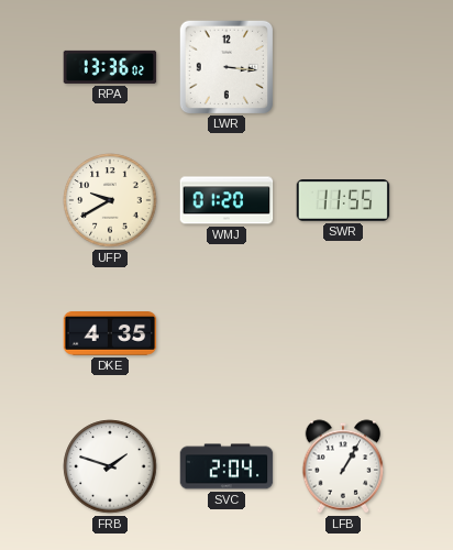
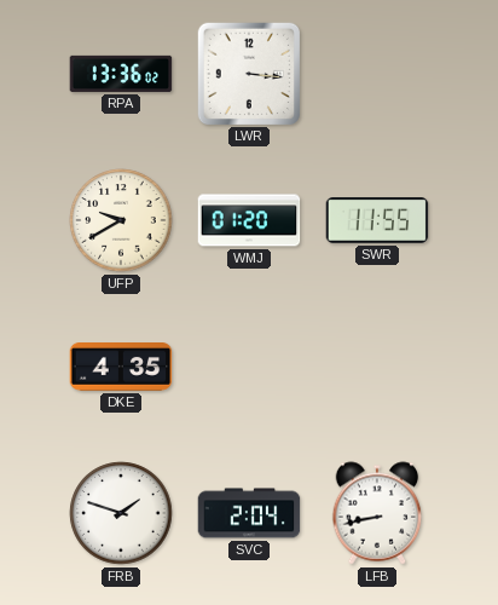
LFB: 1:05 -> 8:43
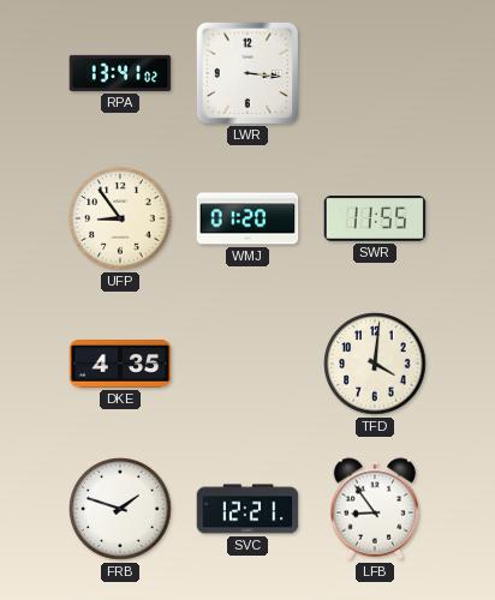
RPA: 13:36 -> 13:41
UFP: 9:40 -> 8:54
TFD: none -> 4:01
SVC: 2:04 -> 12:21
LFB: 8:43 -> 8:54
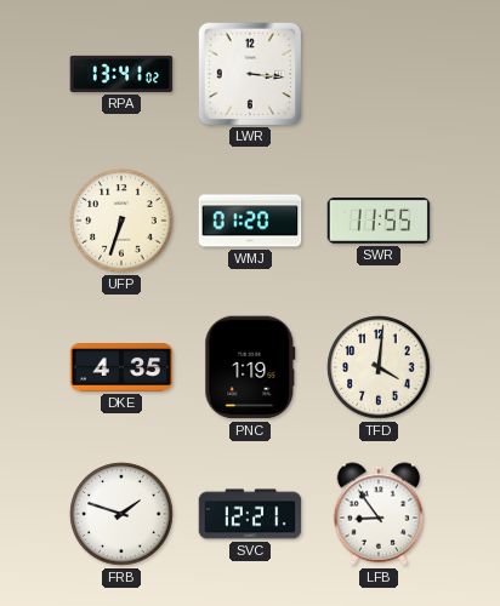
UFP: 8:54 -> 6:33
PNC: none -> 1:19
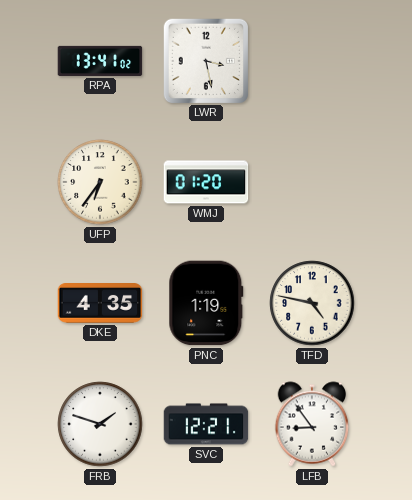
LWR: 3:16 -> 3:28
UFP: 6:33 -> 6:36
SWR: 11:55 -> none
TFD: 4:01 -> 4:47
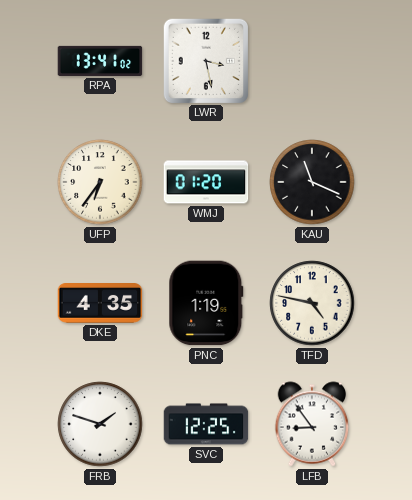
KAU: none -> 11:19
SVC: 12:21 -> 12:25
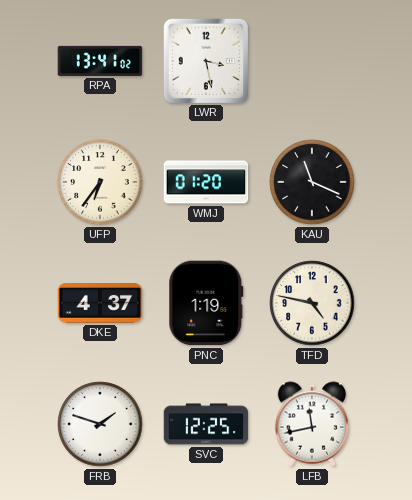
DKE: 4:35 -> 4:37
LFB: 8:54 -> 11:43
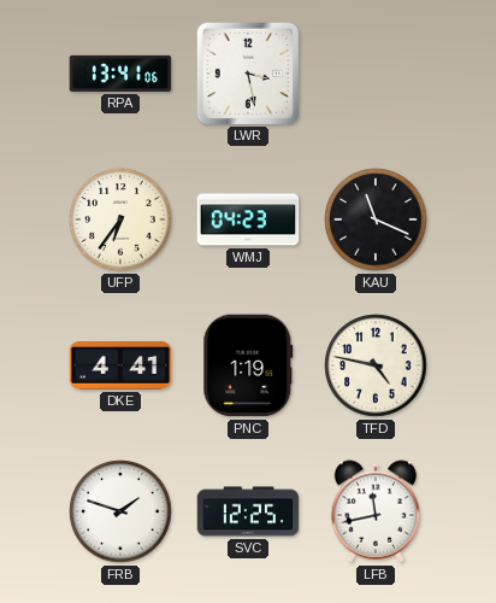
RPA: 13:41:02 -> 13:41:06
WMJ: 01:20 -> 04:23
DKE: 4:37 -> 4:41
